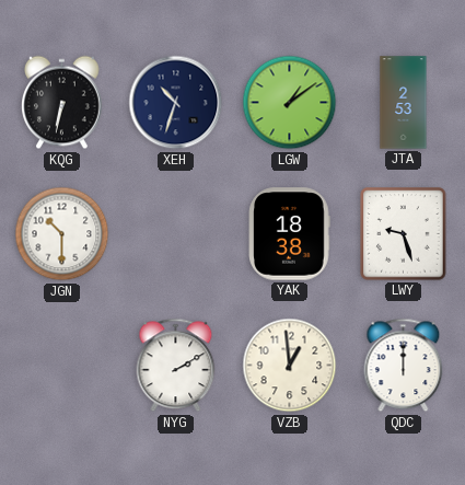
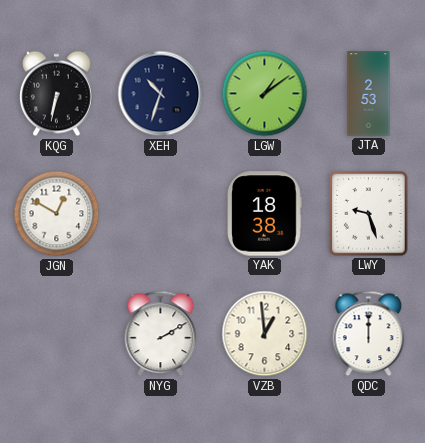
JGN: 10:30 -> 12:50
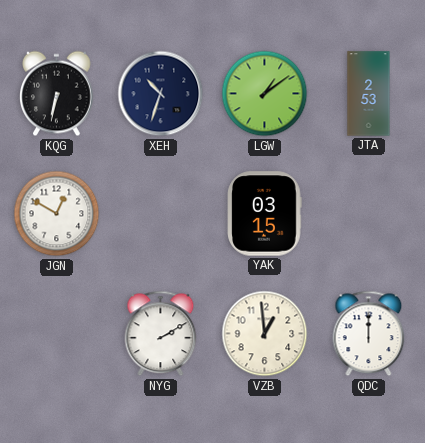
YAK: 18:38 -> 03:15
LWY: 9:27 -> none
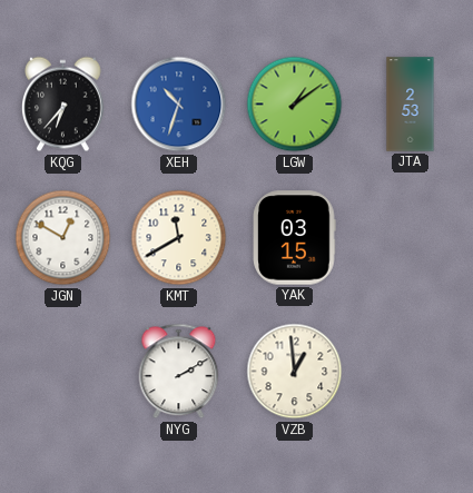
KQG: 6:32 -> 6:37
XEH dial: navy -> blue
KMT: none -> 11:40
QDC: 12:00 -> none
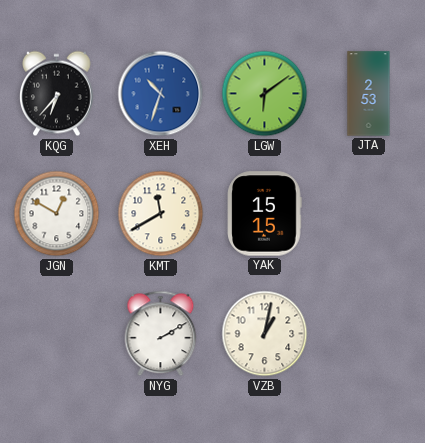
LGW: 1:09 -> 6:09
YAK: 03:15 -> 15:15
VZB: 12:59 -> 1:02
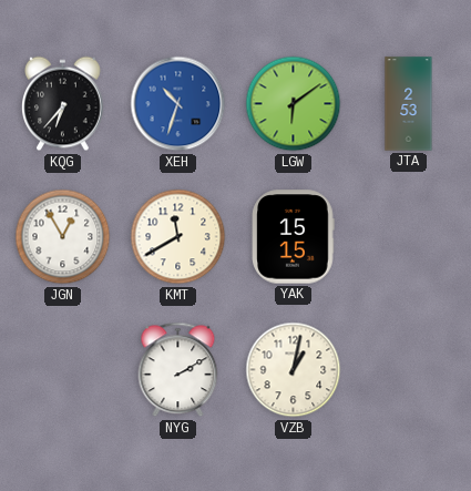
JGN: 12:50 -> 12:55
